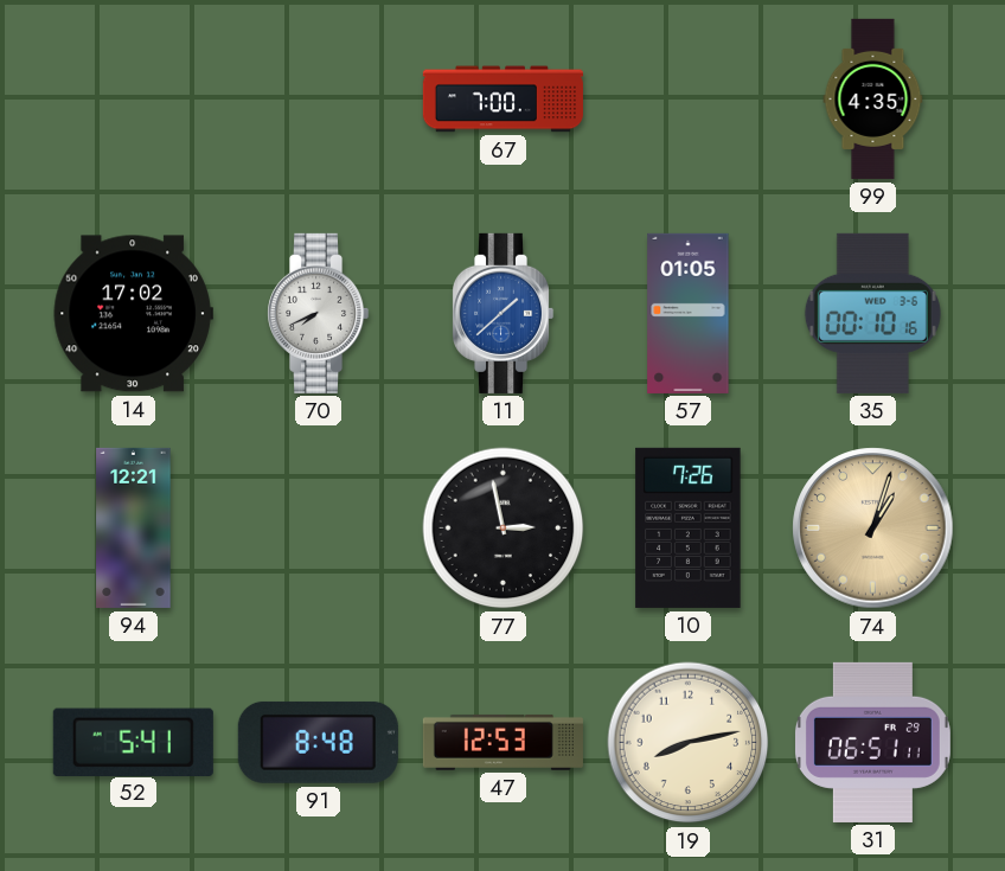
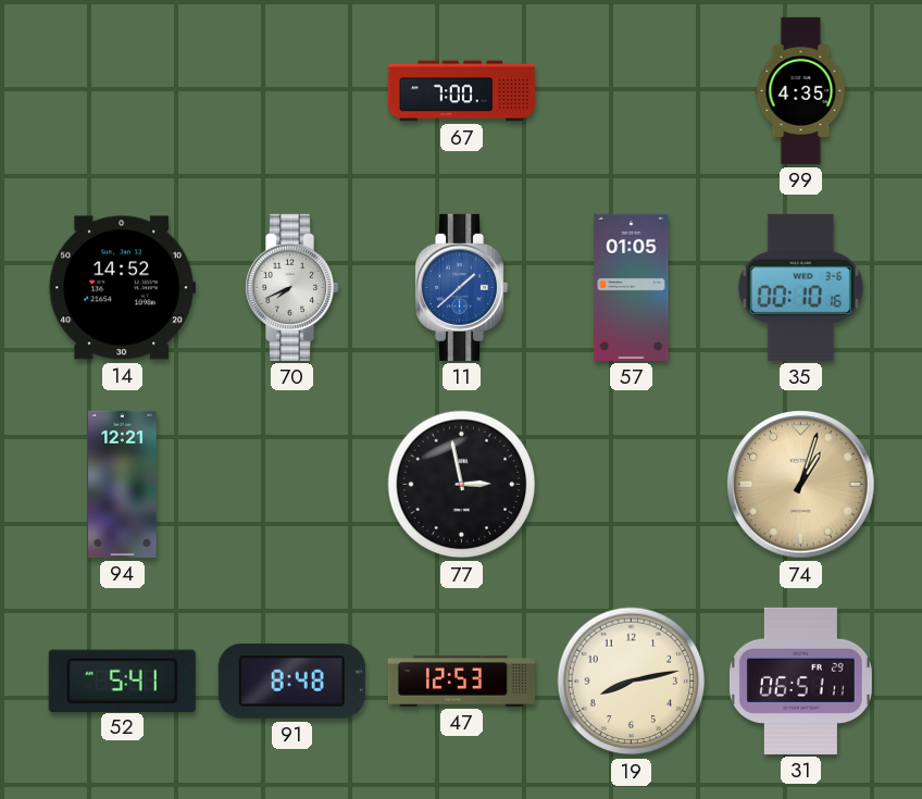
14: 17:02 -> 14:52
10: 7:26 -> none
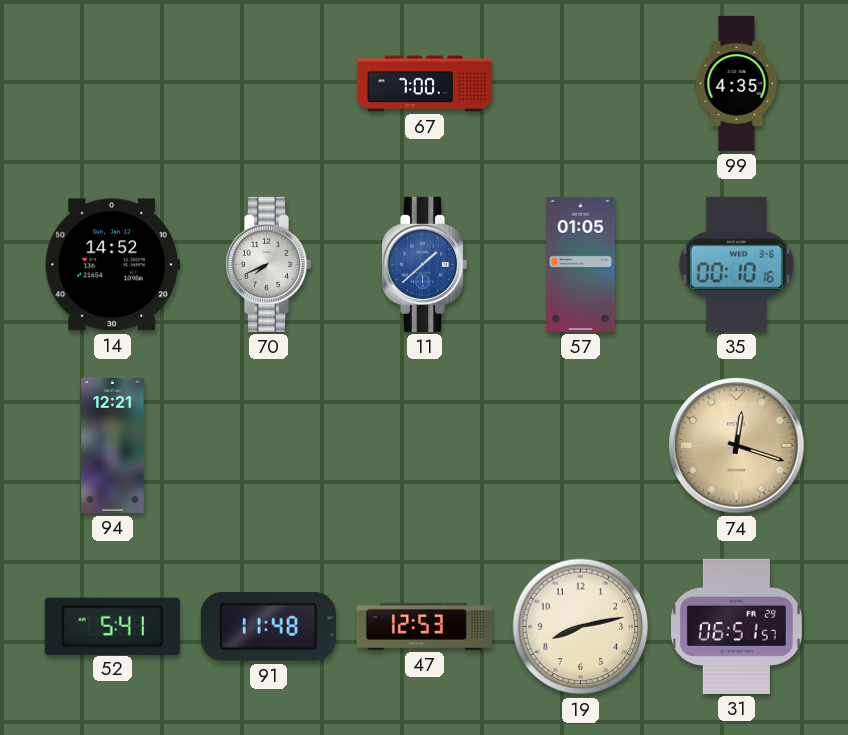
77: 2:58 -> none
74: 1:03 -> 12:18
91: 8:48 -> 11:48
31: 06:51:11 -> 06:51:57
